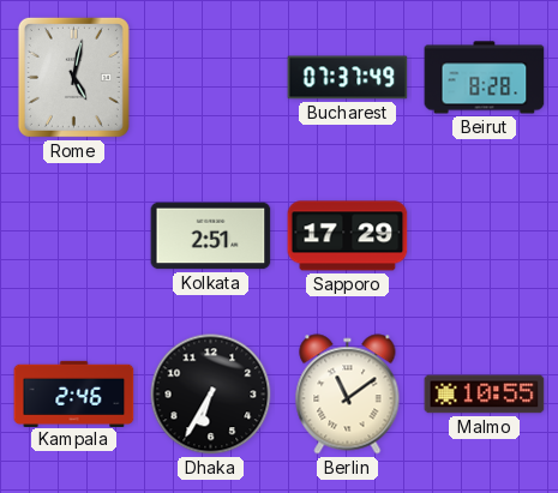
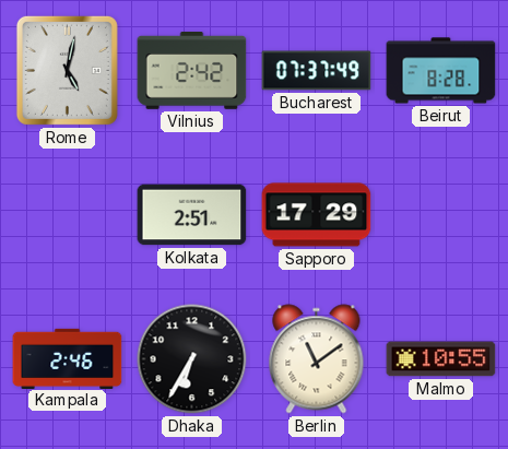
Vilnius: none -> 2:42
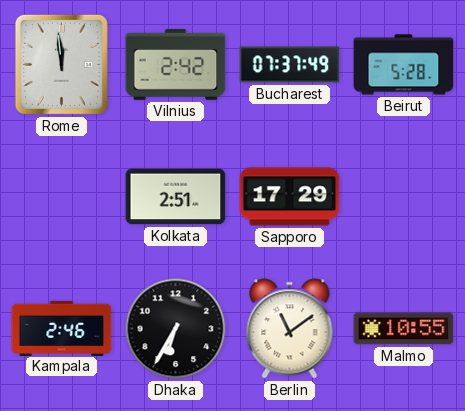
Rome: 5:02 -> 11:59
Beirut: 8:28 -> 5:28
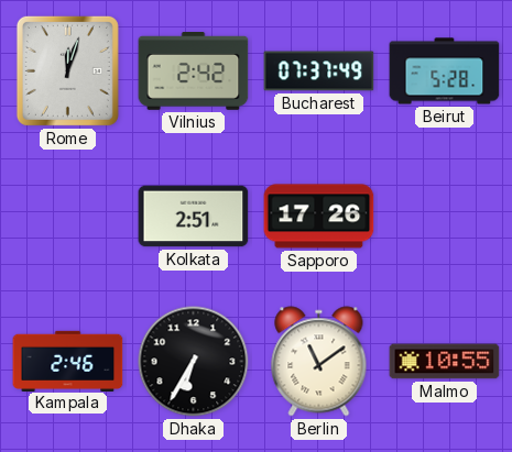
Rome: 11:59 -> 12:03
Sapporo: 17:29 -> 17:26
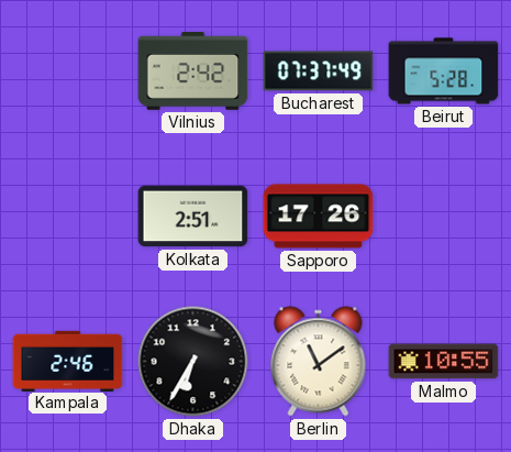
Rome: 12:03 -> none
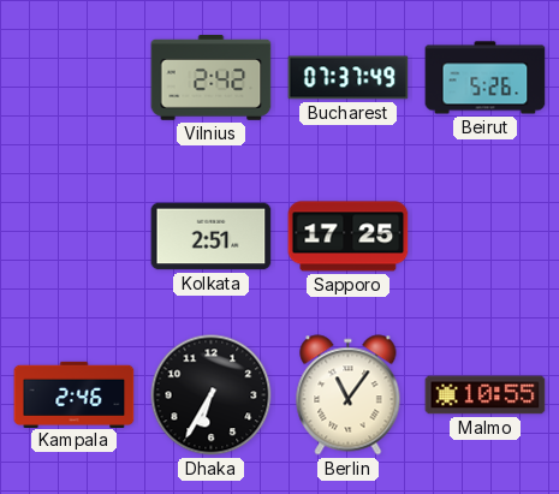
Beirut: 5:28 -> 5:26
Sapporo: 17:26 -> 17:25
Berlin: 11:09 -> 11:06
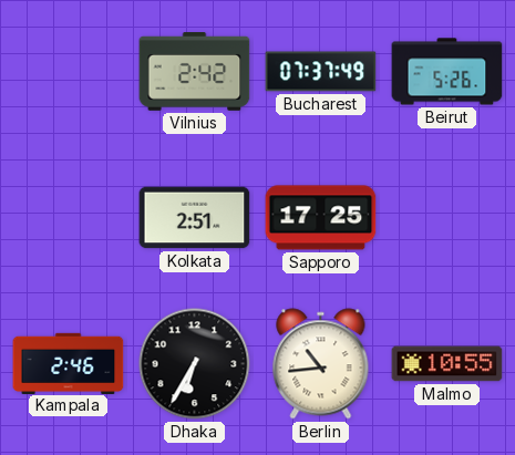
Berlin: 11:06 -> 10:44
